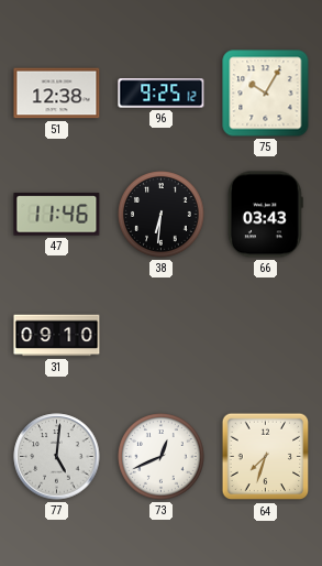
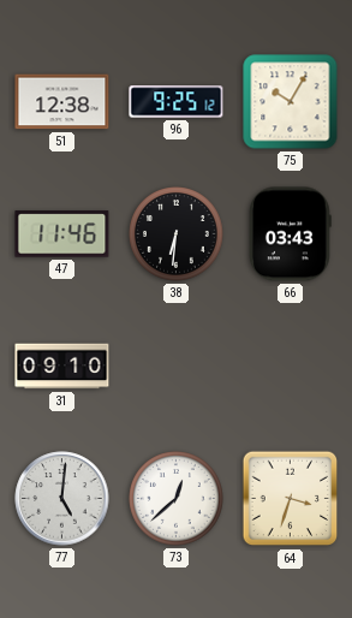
73: 12:41 -> 12:38
64: 7:33 -> 3:33
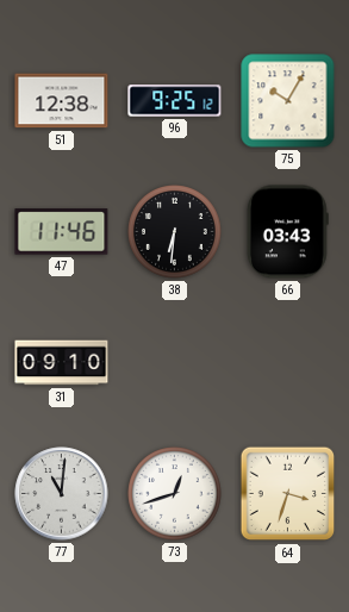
77: 5:01 -> 11:01
73: 12:38 -> 12:42
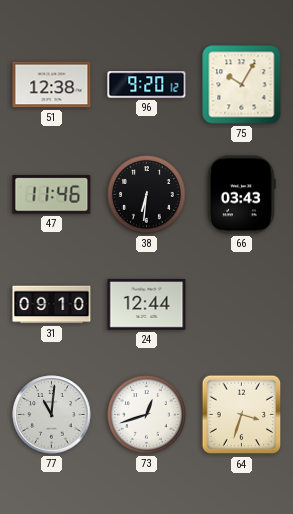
96: 9:25 -> 9:20
24: none -> 12:44
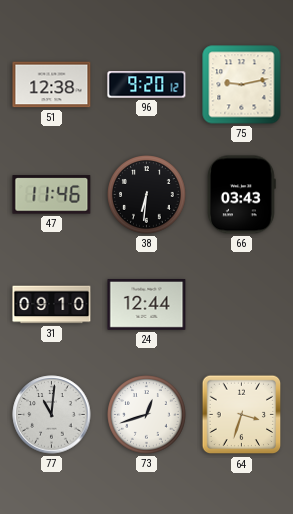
75: 10:05 -> 9:13
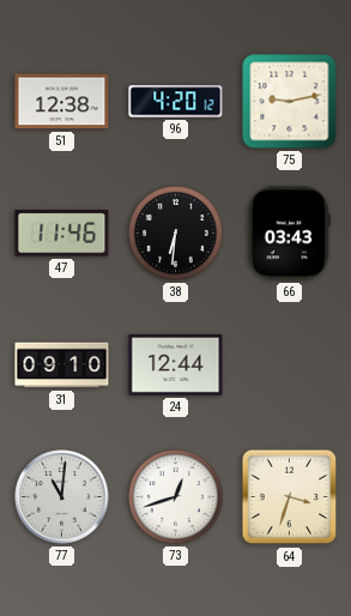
96: 9:20 -> 4:20
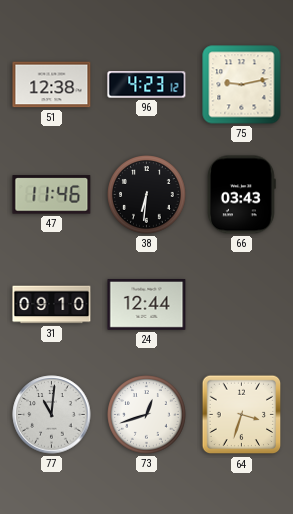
96: 4:20 -> 4:23
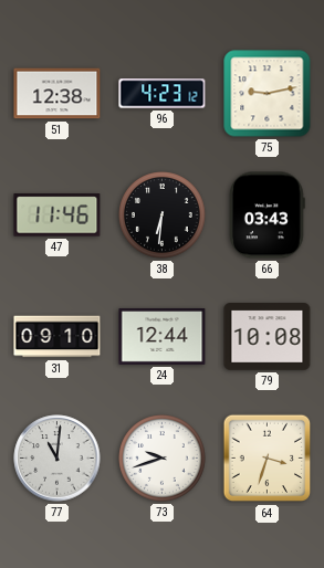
79: none -> 10:08
73: 12:42 -> 9:42
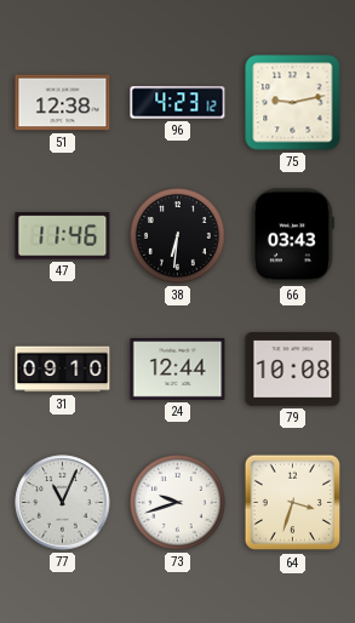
77: 11:01 -> 11:04
